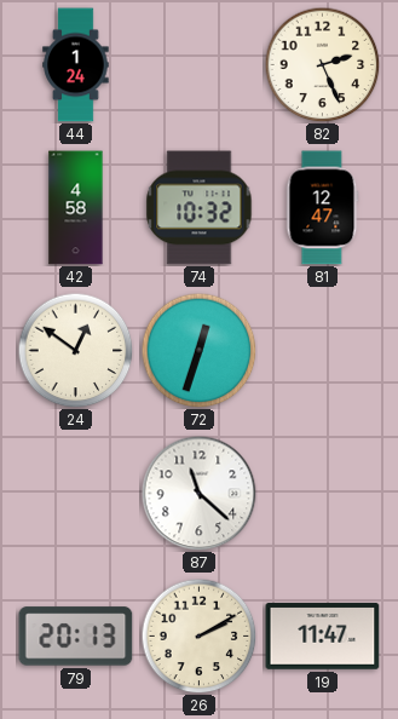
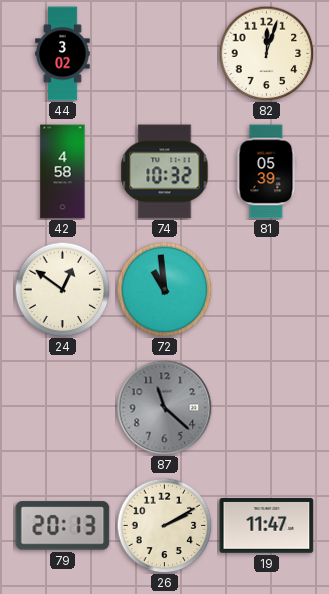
44: 1:24 -> 3:02
82: 2:26 -> 12:03
81: 12:47 -> 05:39
72: 12:33 -> 10:59
87 dial: white -> grey
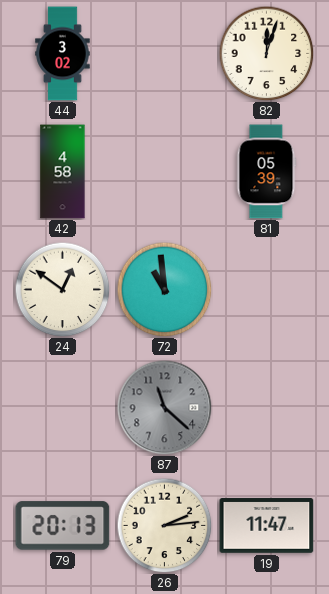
74: 10:32 -> none
26: 2:10 -> 2:14
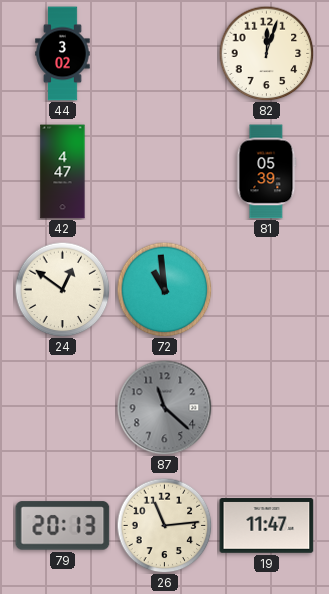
42: 4:58 -> 4:47
26: 2:14 -> 11:14
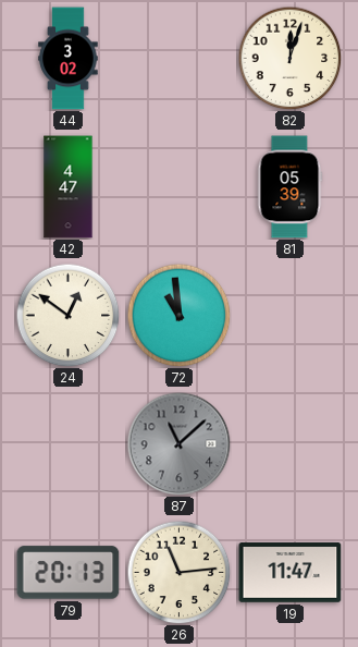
87: 11:22 -> 11:08
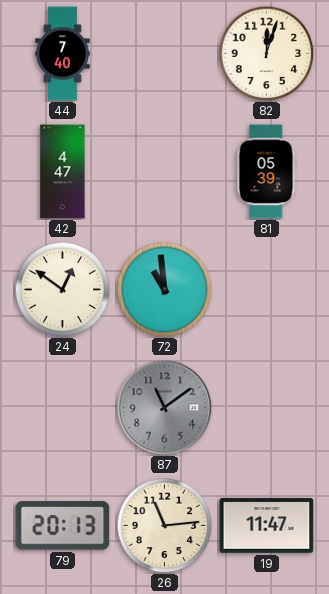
44: 3:02 -> 7:40
87: 11:08 -> 11:09
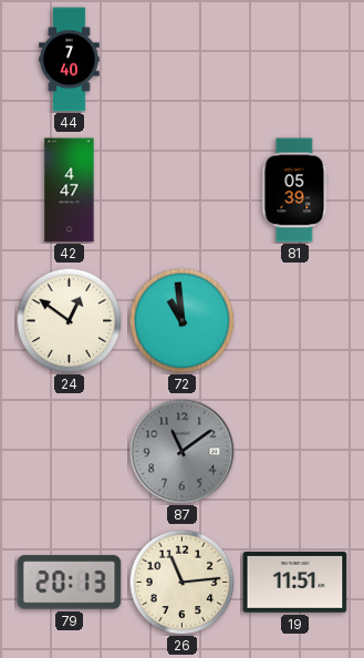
82: 12:03 -> none
19: 11:47 -> 11:51
